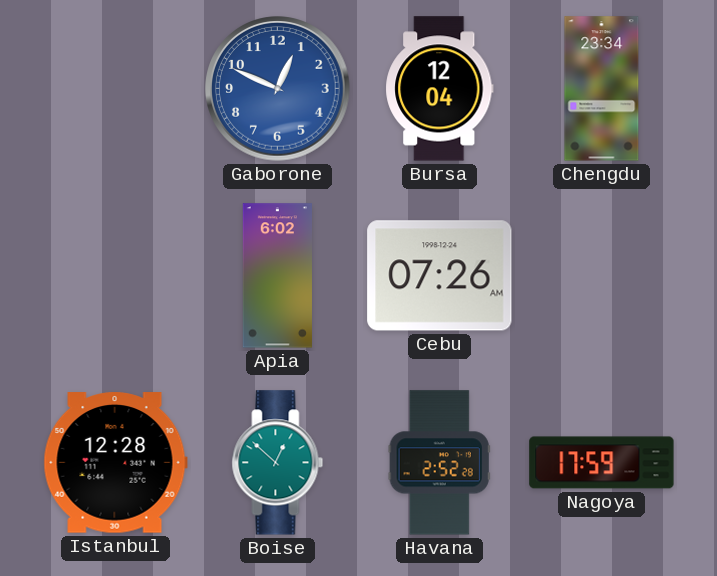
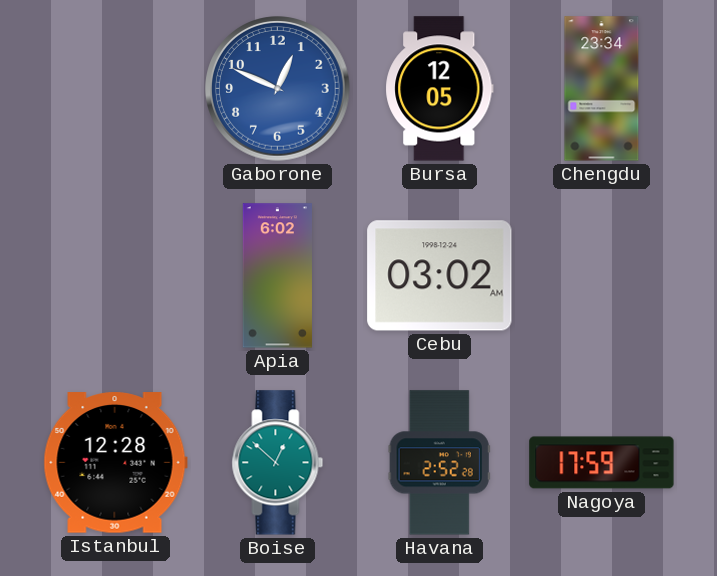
Bursa: 12:04 -> 12:05
Cebu: 07:26 -> 03:02
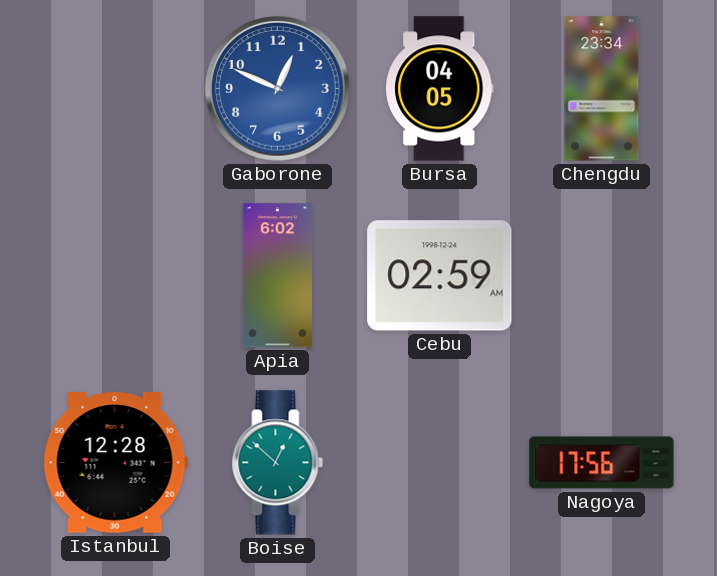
Bursa: 12:05 -> 04:05
Cebu: 03:02 -> 02:59
Havana: 2:52 -> none
Nagoya: 17:59 -> 17:56
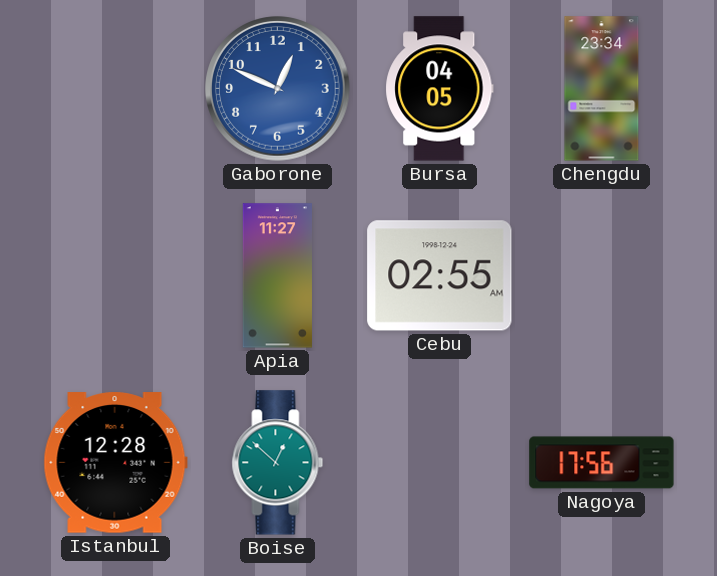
Apia: 6:02 -> 11:27
Cebu: 02:59 -> 02:55
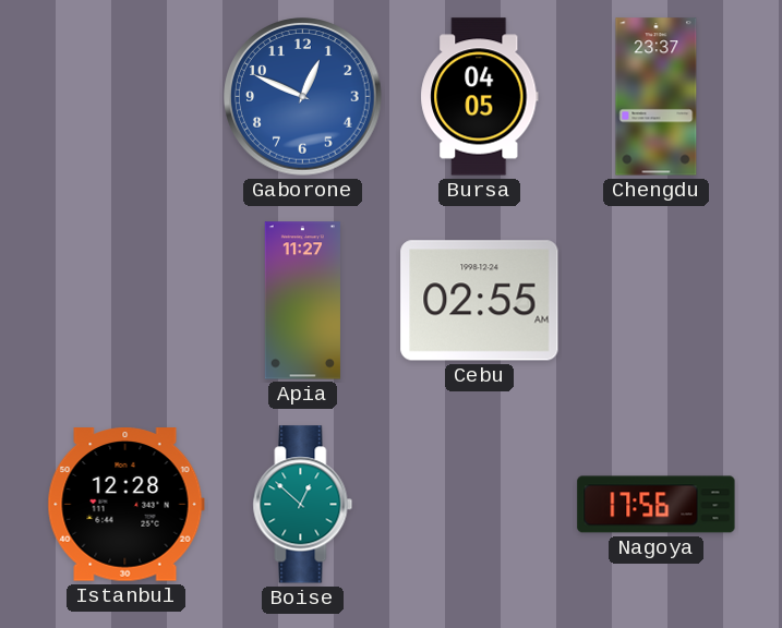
Chengdu: 23:34 -> 23:37
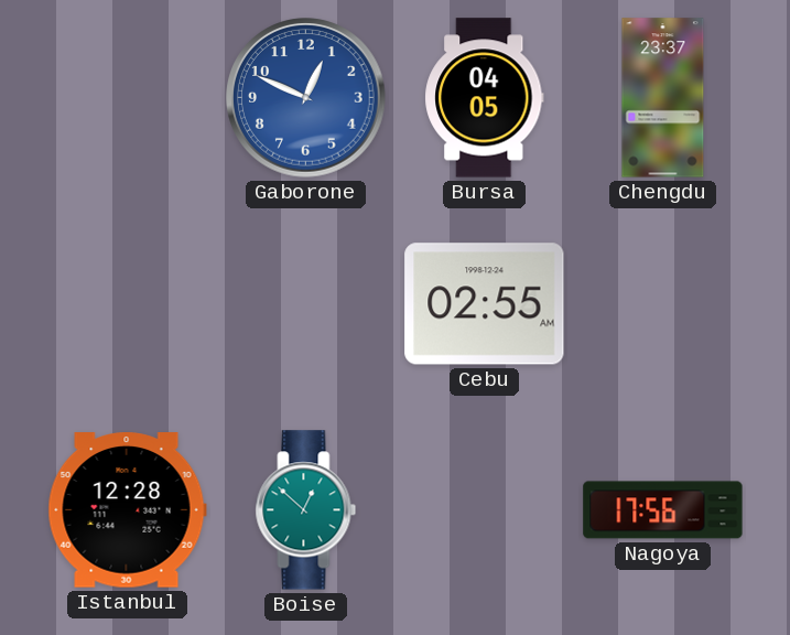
Apia: 11:27 -> none
